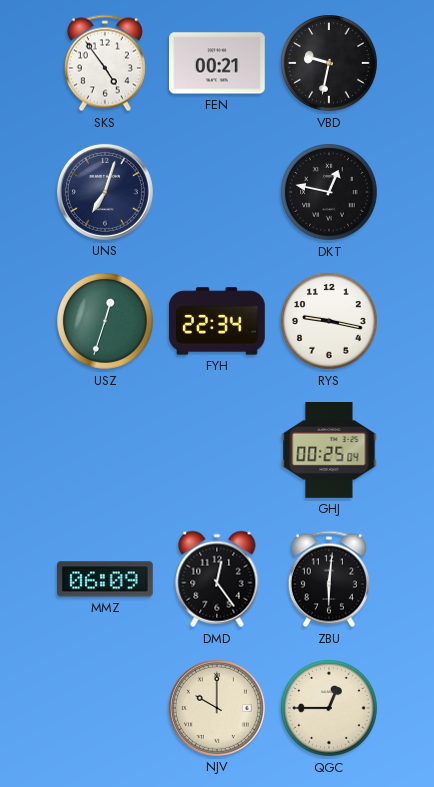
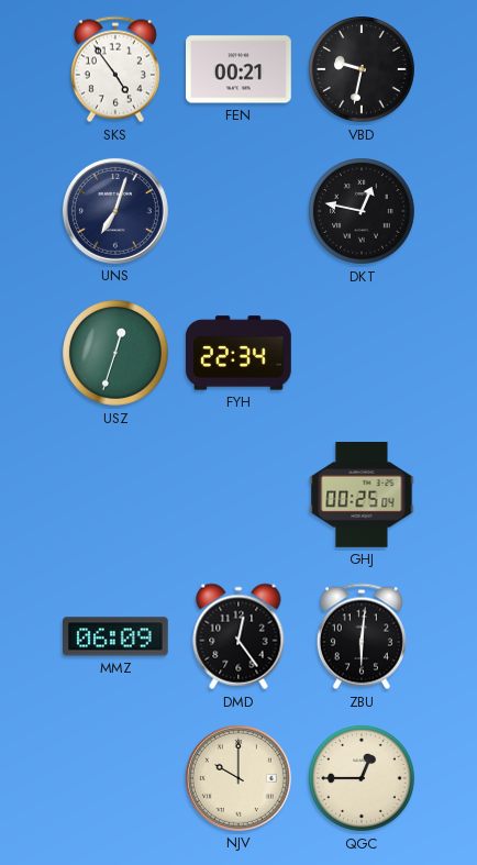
RYS: 9:17 -> none
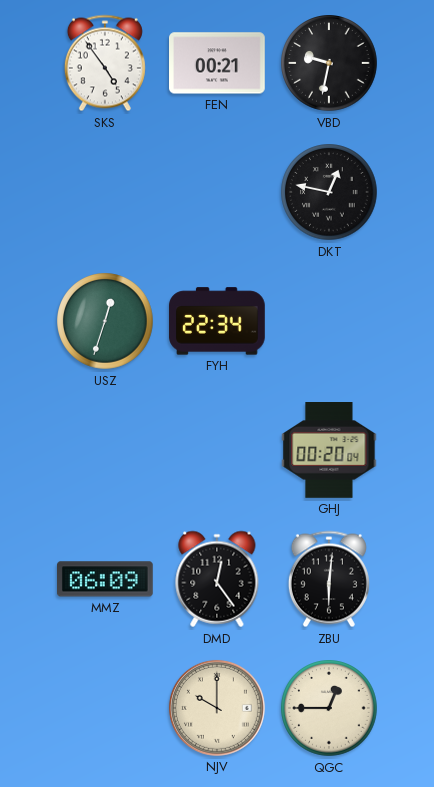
UNS: 7:03 -> none
GHJ: 00:25 -> 00:20
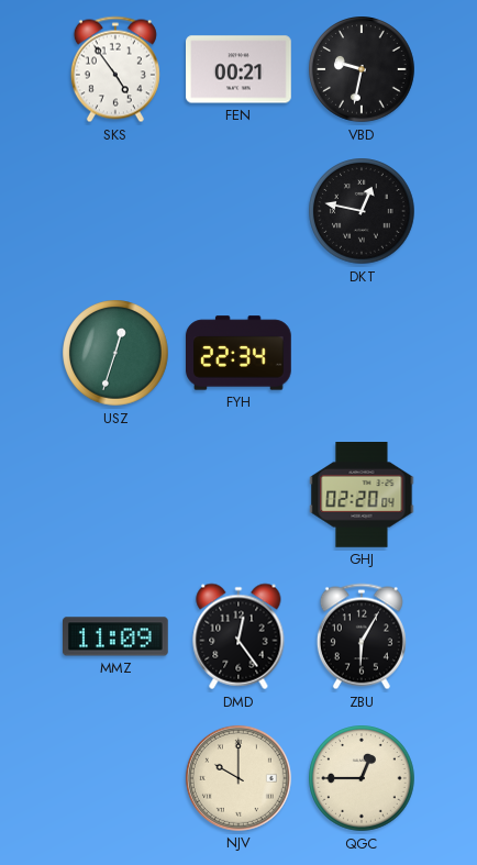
GHJ: 00:20 -> 02:20
MMZ: 06:09 -> 11:09
ZBU: 6:01 -> 6:05
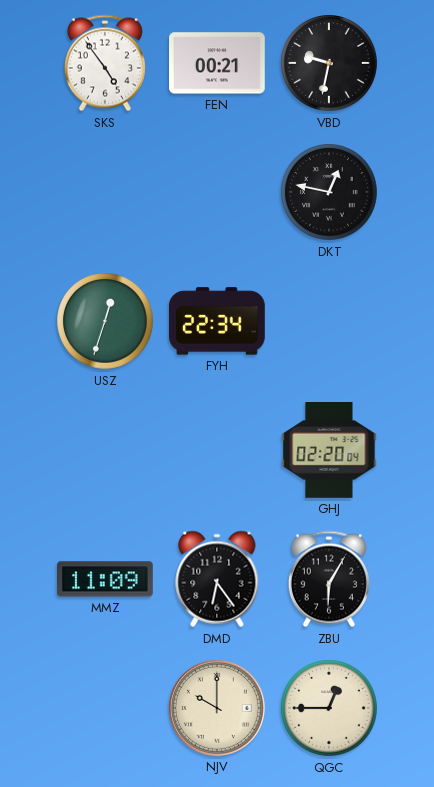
DMD: 12:24 -> 6:24
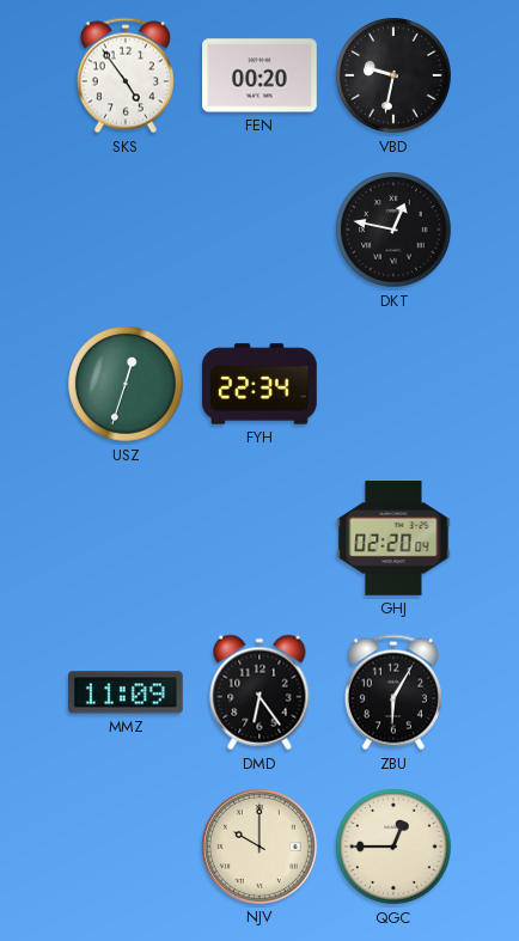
FEN: 00:21 -> 00:20
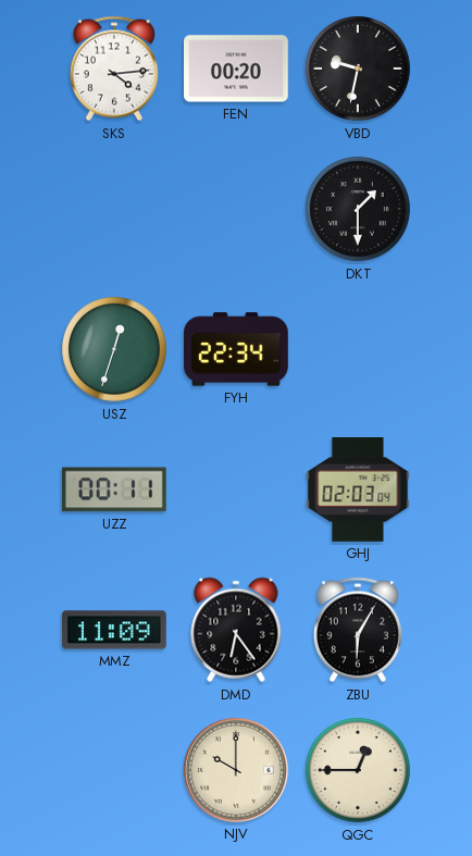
SKS: 4:54 -> 4:14
DKT: 12:47 -> 1:30
UZZ: none -> 00:11
GHJ: 02:20 -> 02:03
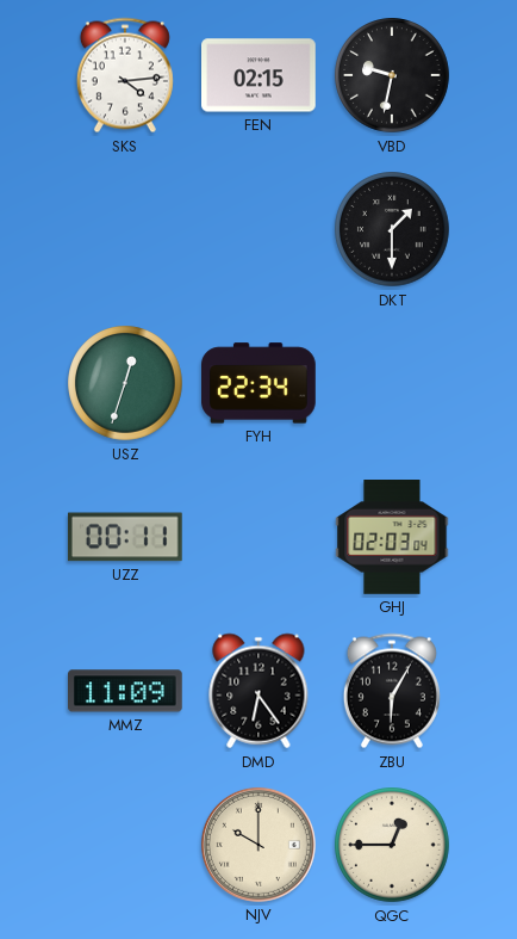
FEN: 00:20 -> 02:15
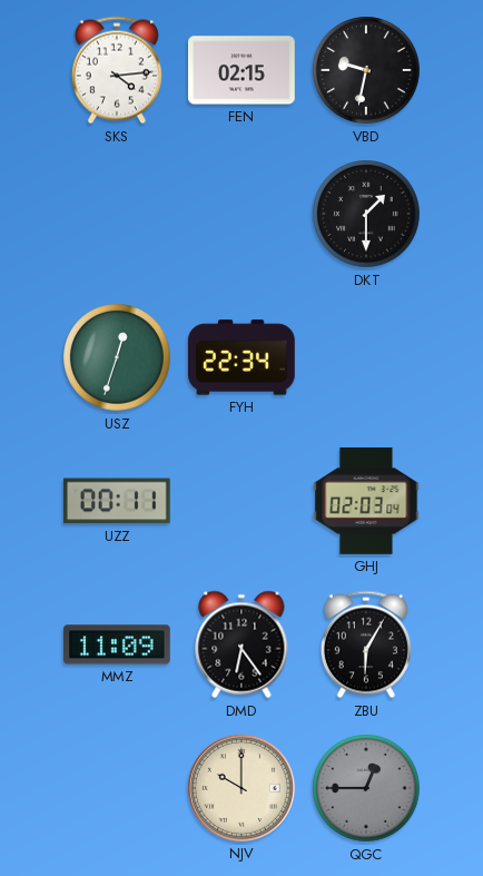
QGC dial: cream -> grey
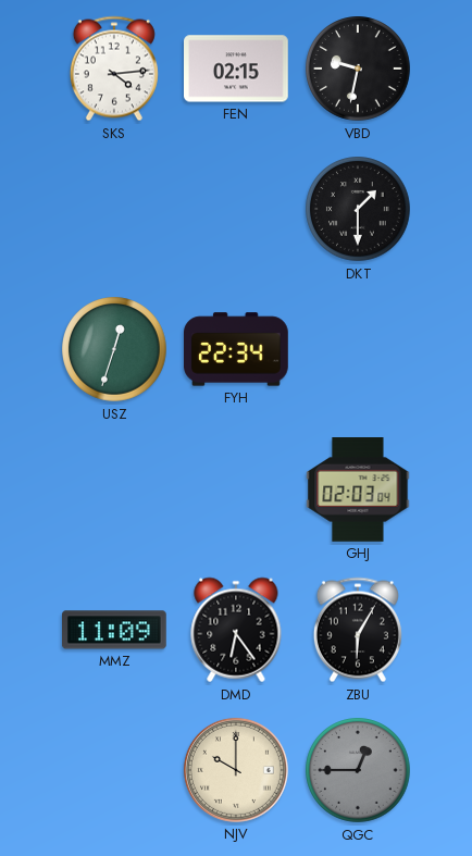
UZZ: 00:11 -> none
